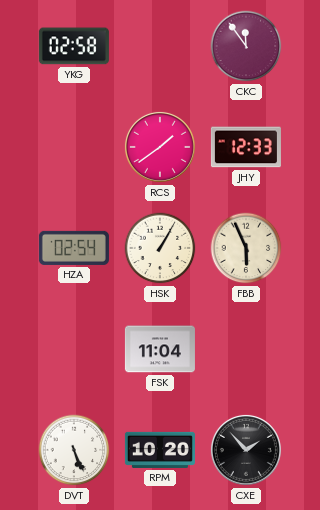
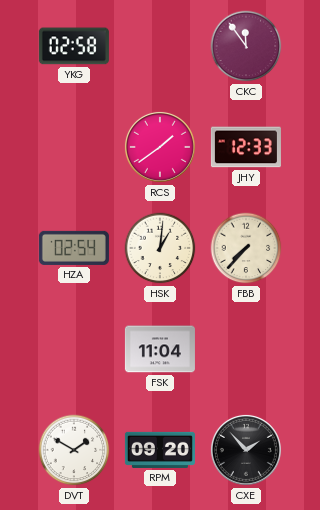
HSK: 1:05 -> 1:01
FBB: 5:56 -> 7:37
DVT: 5:26 -> 1:50
RPM: 10:20 -> 09:20
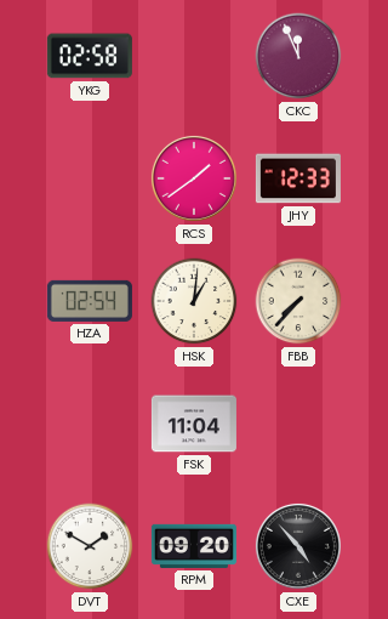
CKC: 11:54 -> 11:56
CXE: 1:53 -> 4:53
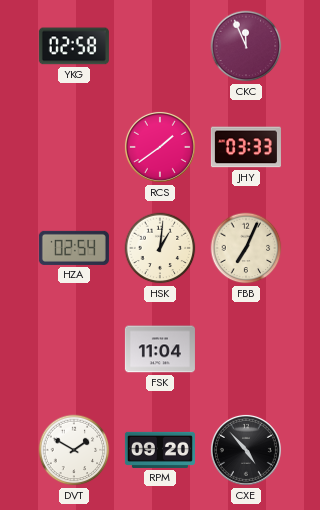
JHY: 12:33 -> 03:33
FBB: 7:37 -> 7:04
